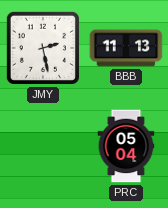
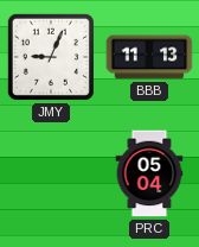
JMY: 2:28 -> 9:04
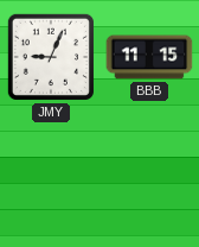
BBB: 11:13 -> 11:15
PRC: 05:04 -> none
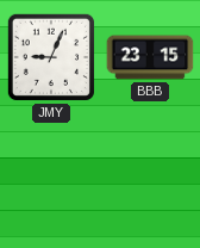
BBB: 11:15 -> 23:15
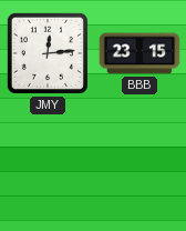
JMY: 9:04 -> 12:14
